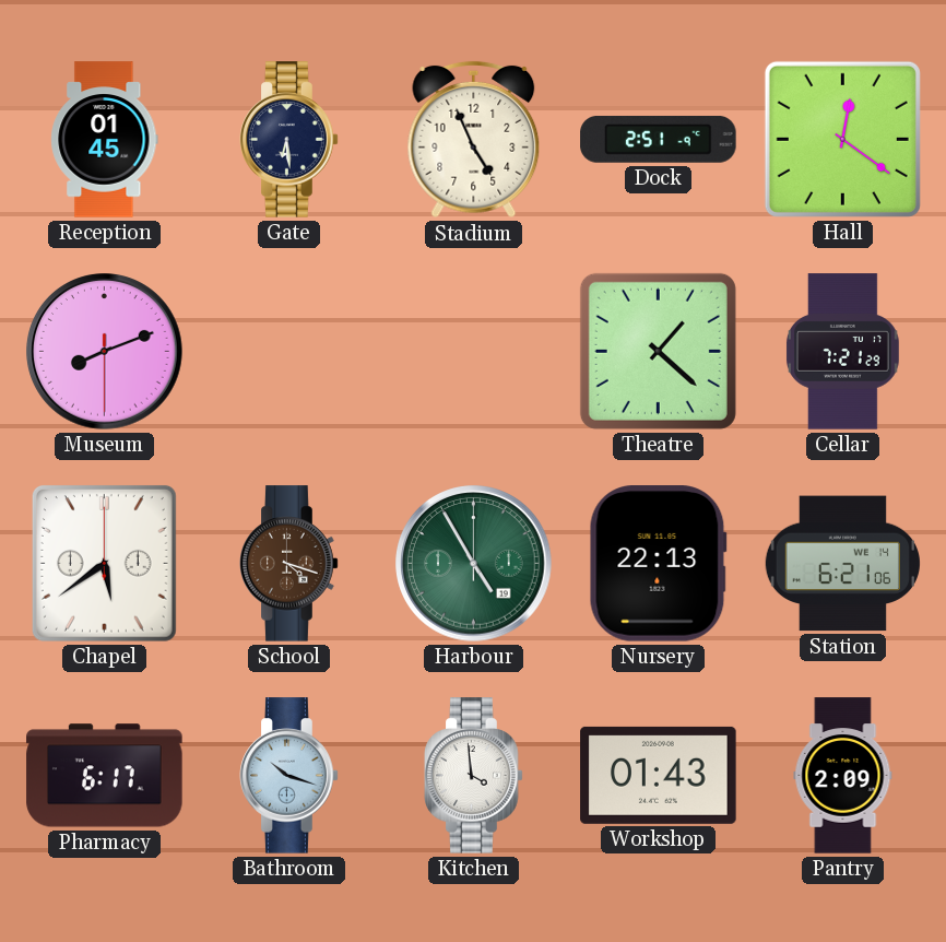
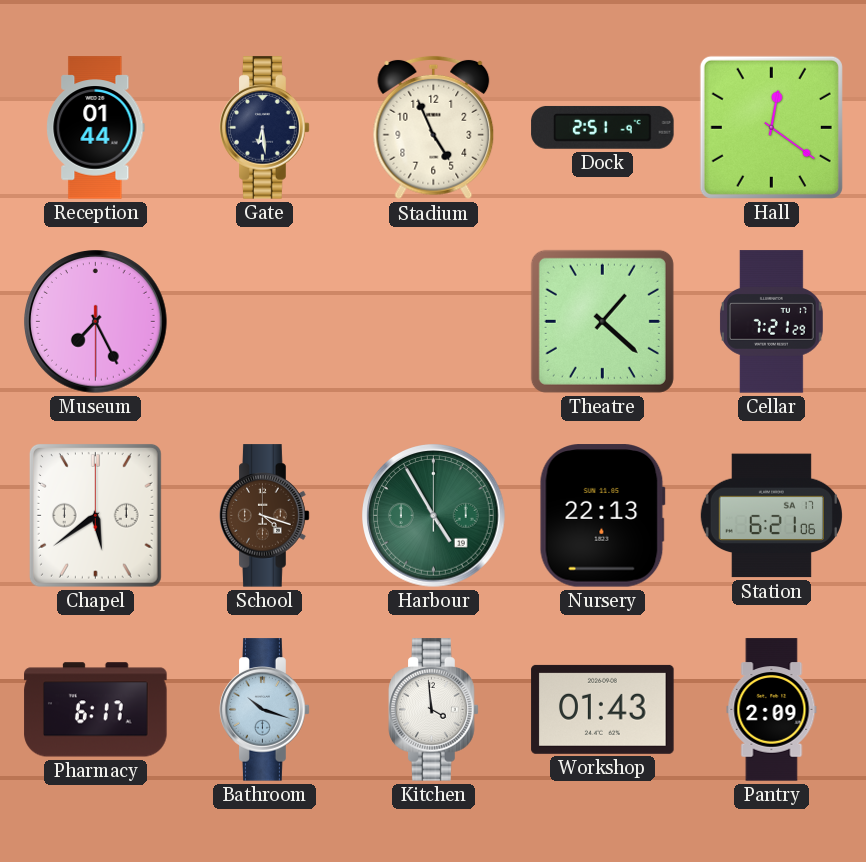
Reception: 01:45 -> 01:44
Museum: 8:11 -> 7:25
Station date: WE 14 -> SA 17
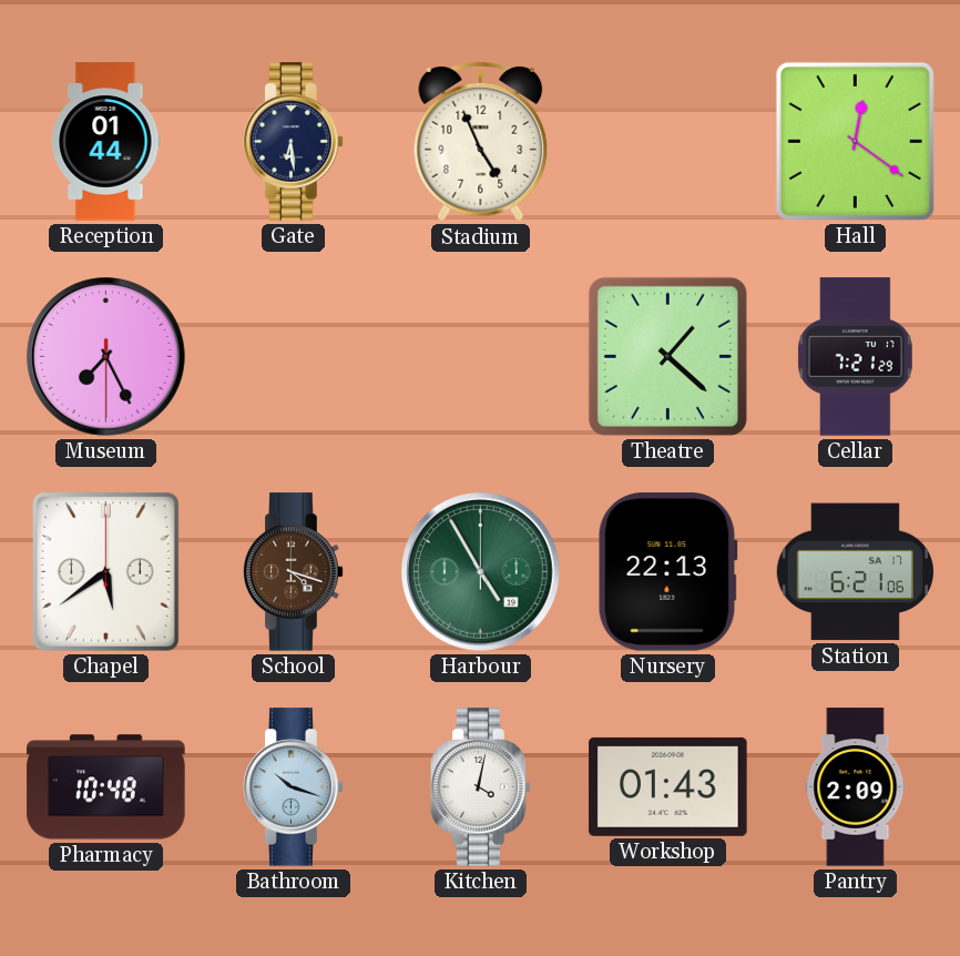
Dock: 2:51 -> none
Pharmacy: 6:17 -> 10:48
Kitchen: 3:59 -> 4:02
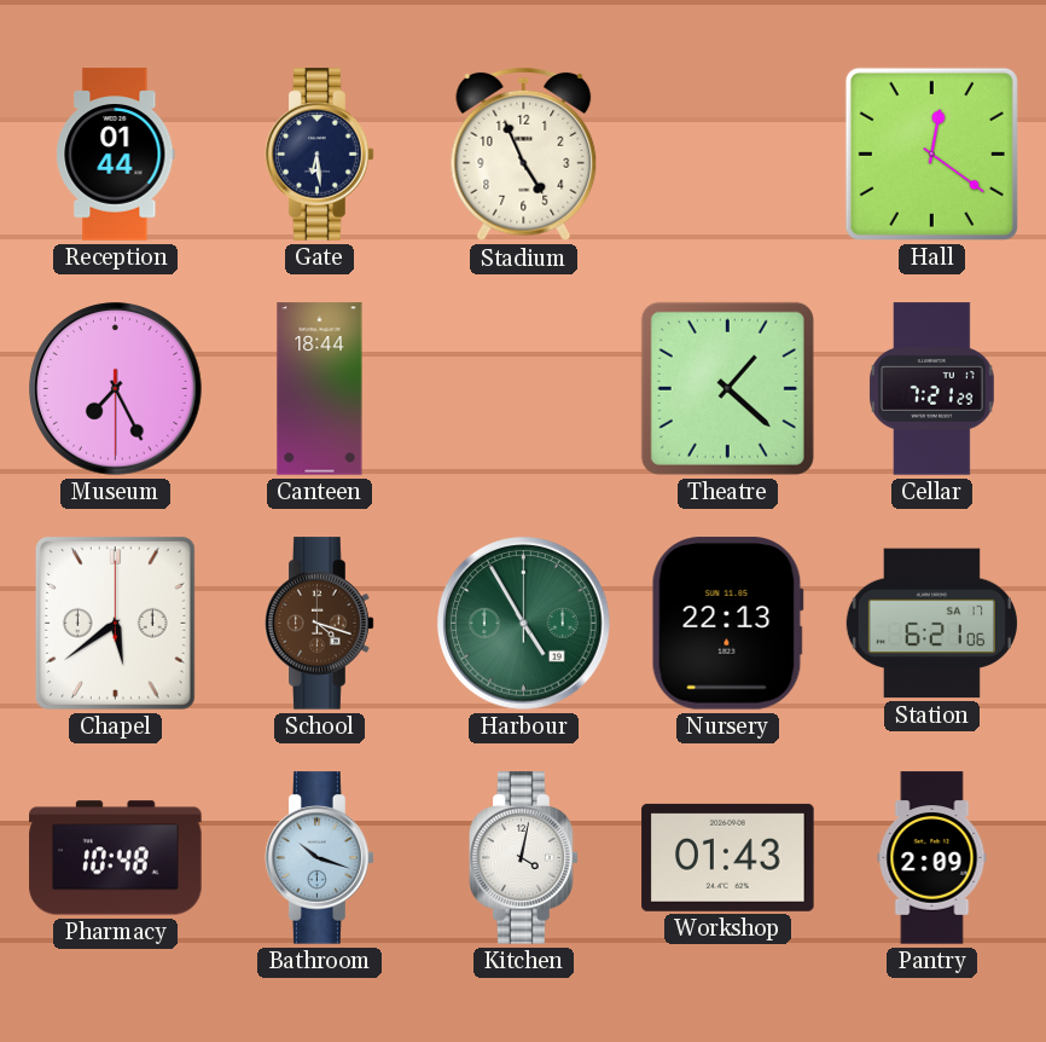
Canteen: none -> 18:44
